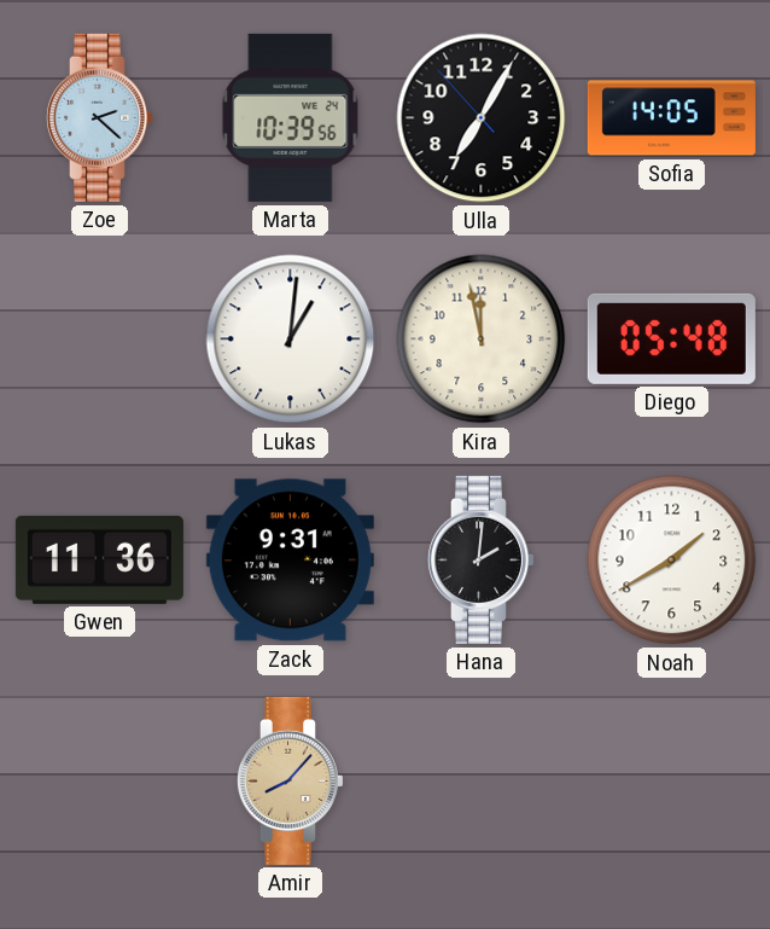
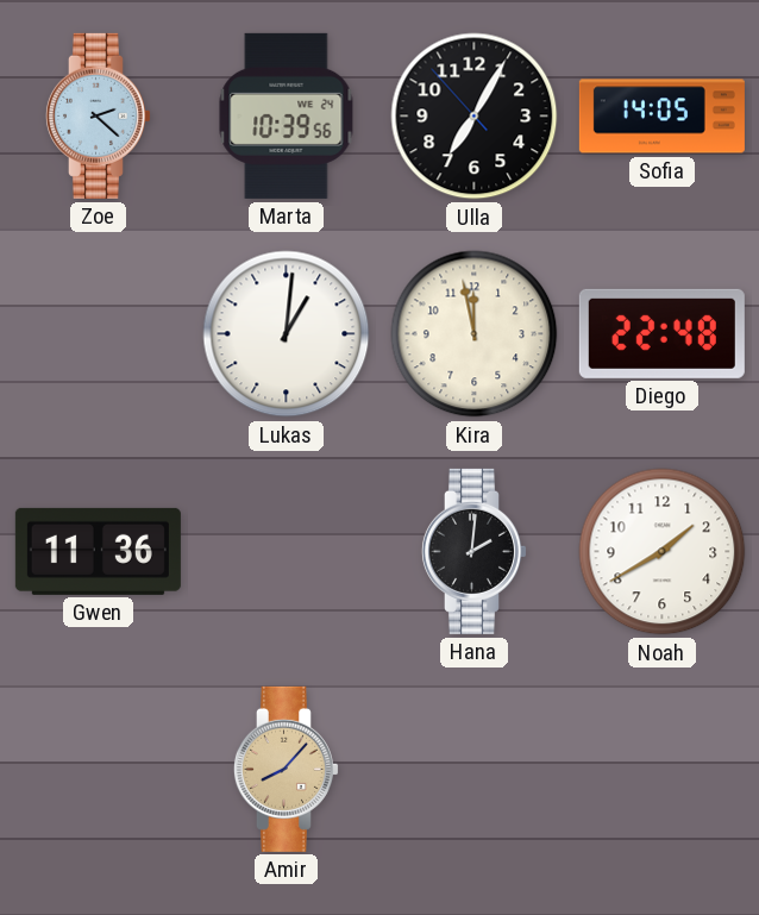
Diego: 05:48 -> 22:48
Zack: 9:31 -> none
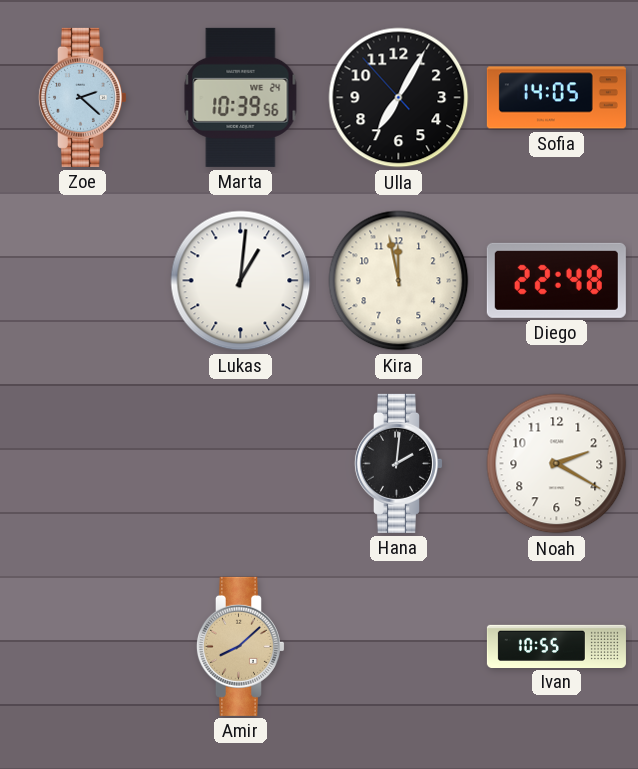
Gwen: 11:36 -> none
Noah: 1:40 -> 2:20
Amir: 8:07 -> 8:08
Ivan: none -> 10:55
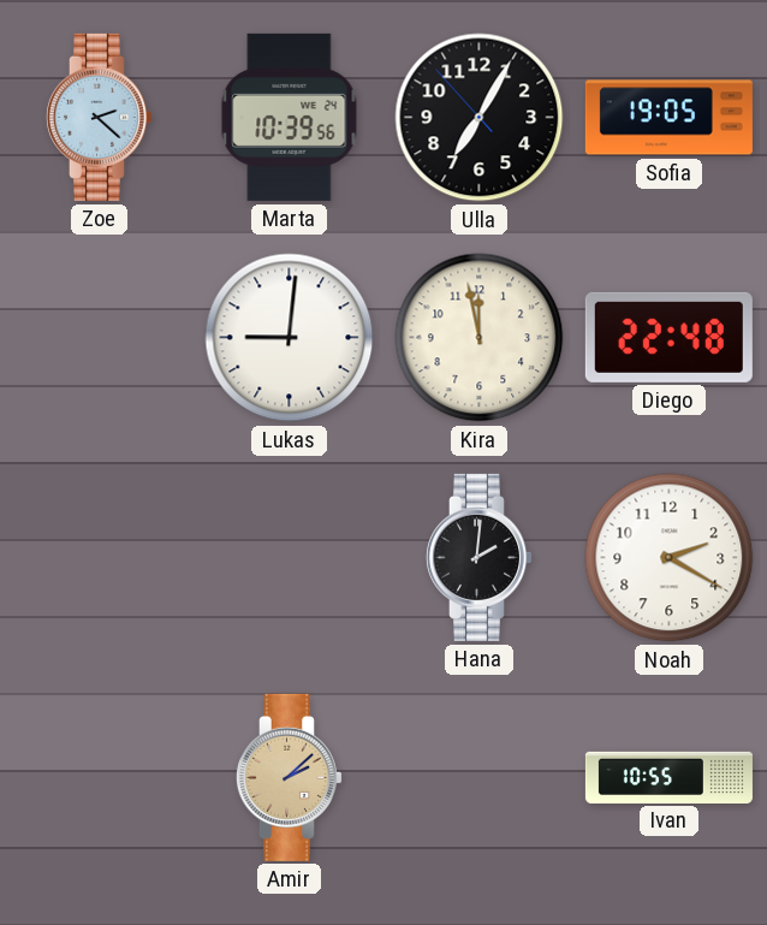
Sofia: 14:05 -> 19:05
Lukas: 1:01 -> 9:01
Amir: 8:08 -> 2:08
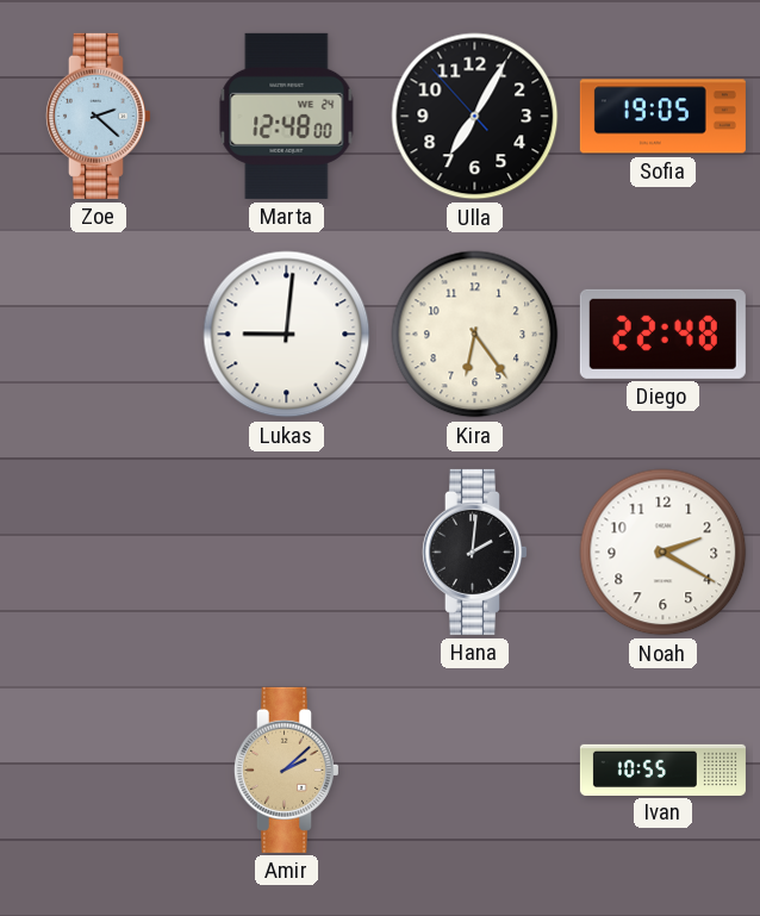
Marta: 10:39 -> 12:48
Kira: 11:58 -> 6:24
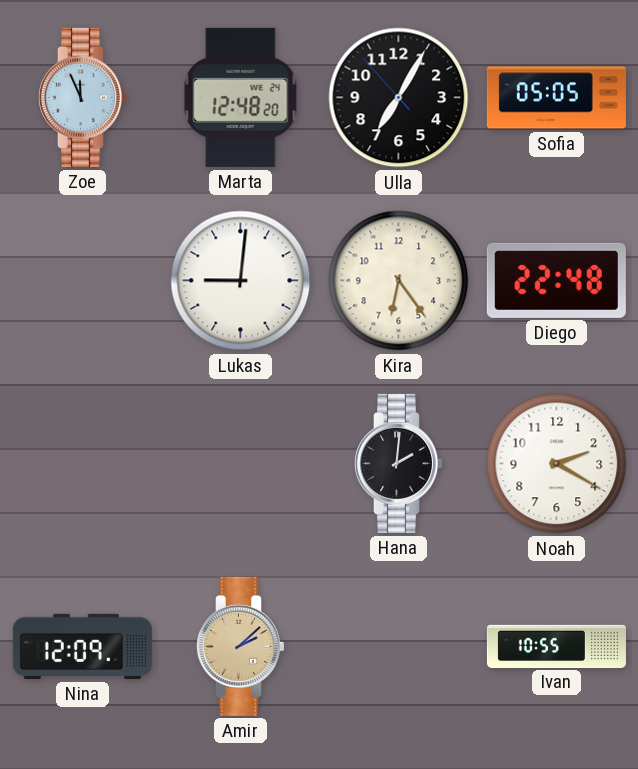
Zoe: 2:22 -> 11:56
Marta: 12:48:00 -> 12:48:20
Sofia: 19:05 -> 05:05
Nina: none -> 12:09
